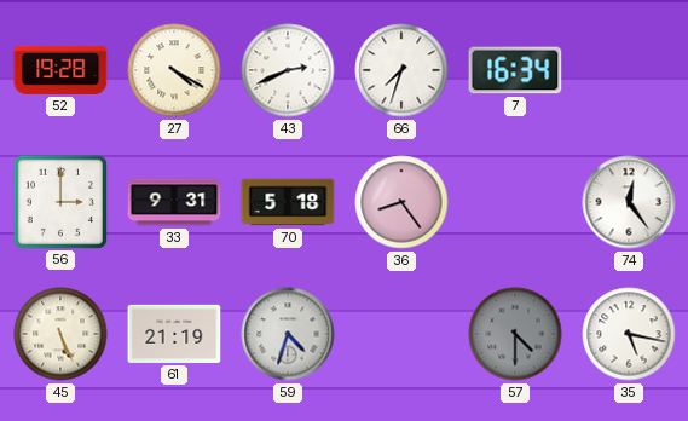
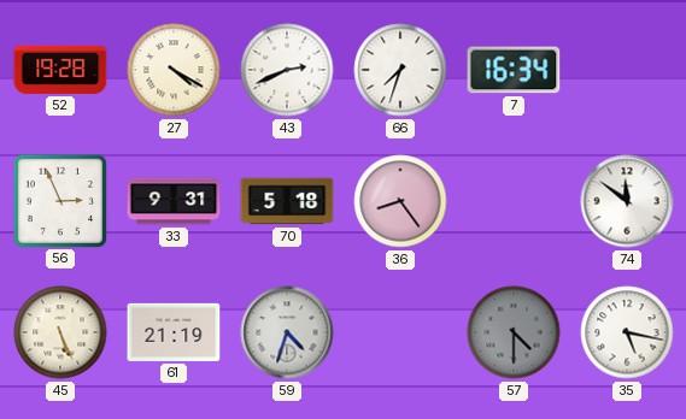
56: 3:00 -> 2:56
74: 12:24 -> 11:51
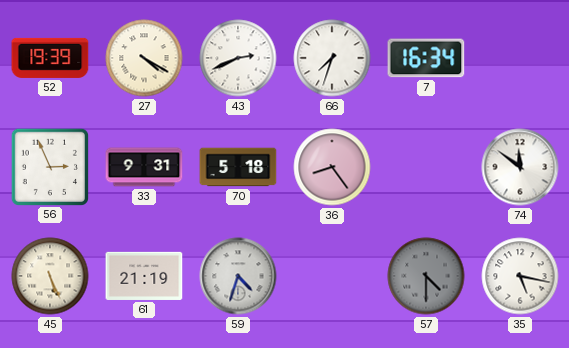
52: 19:28 -> 19:39
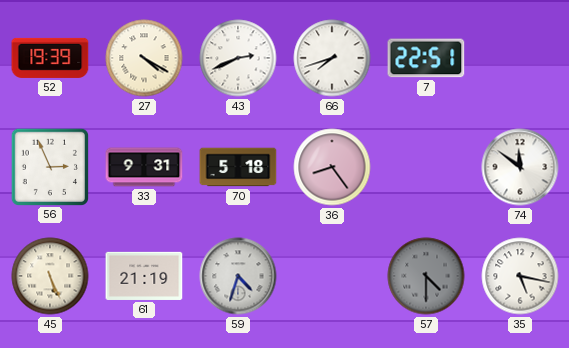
66: 7:33 -> 7:42
7: 16:34 -> 22:51
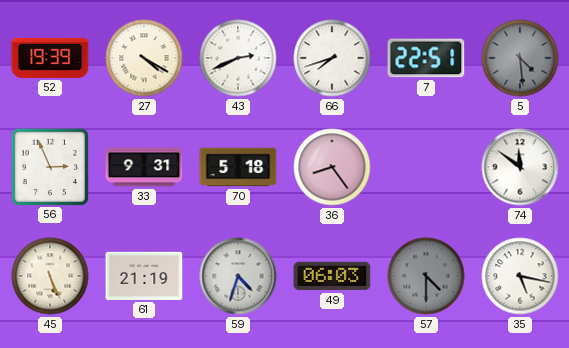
5: none -> 4:29
49: none -> 06:03
